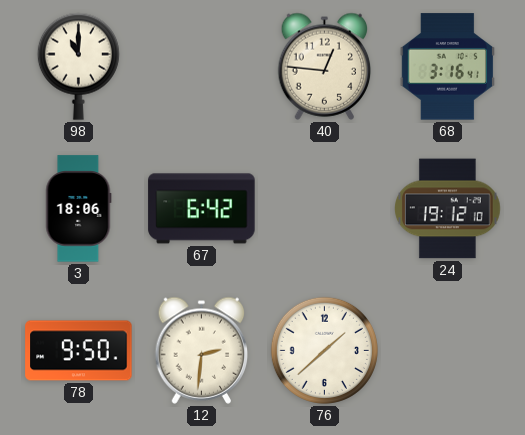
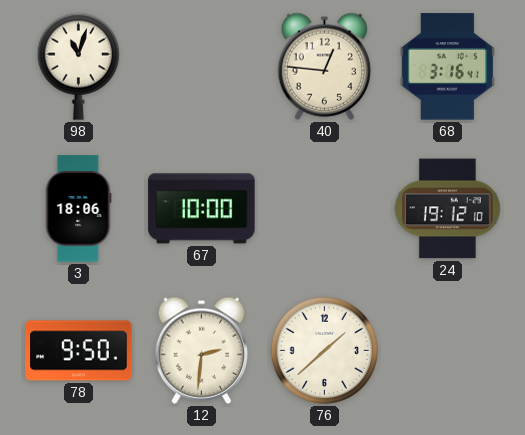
98: 11:00 -> 11:03
67: 6:42 -> 10:00
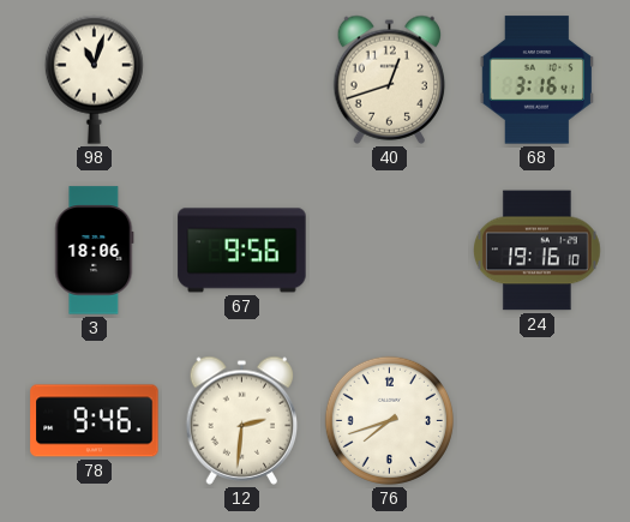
40: 12:46 -> 12:42
67: 10:00 -> 9:56
24: 19:12 -> 19:16
78: 9:50 -> 9:46
76: 1:38 -> 7:42
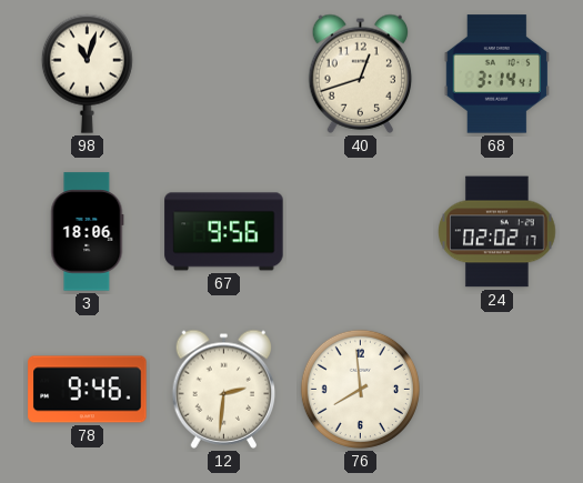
68: 3:16 -> 3:14
24: 19:16 -> 02:02
76: 7:42 -> 7:59
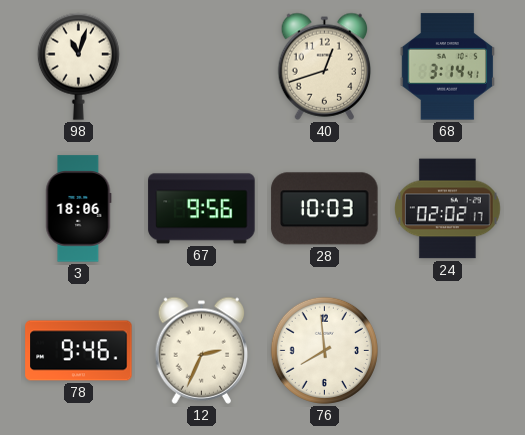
28: none -> 10:03
12: 2:31 -> 2:34
